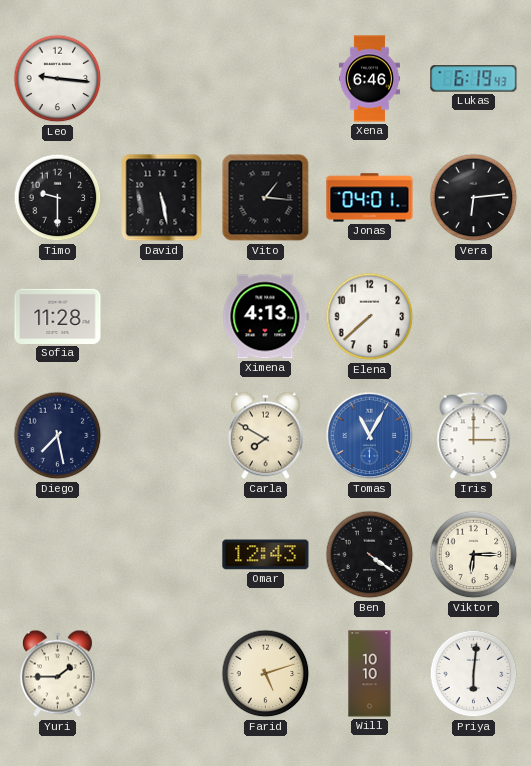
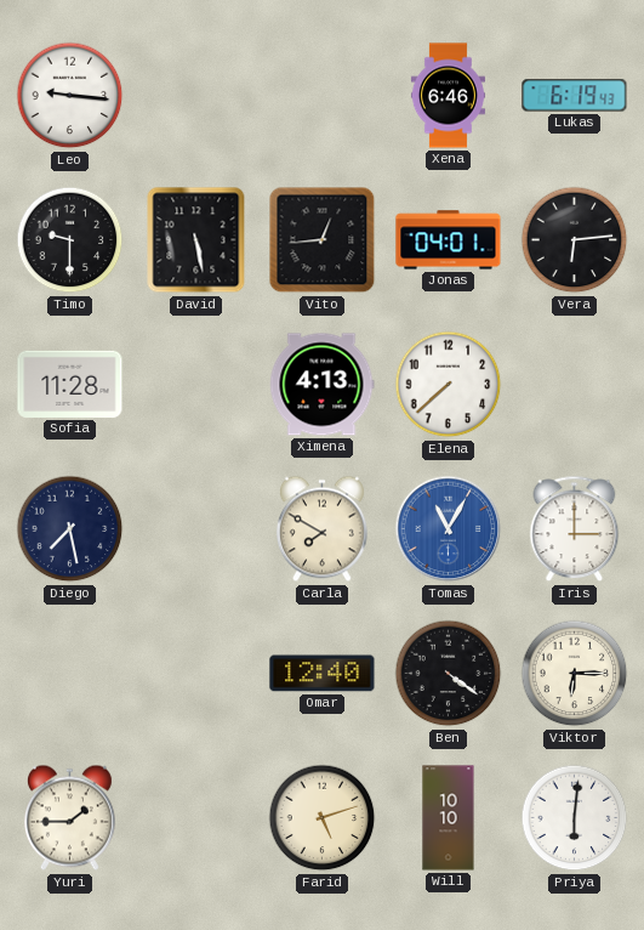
Vito: 1:16 -> 12:44
Omar: 12:43 -> 12:40
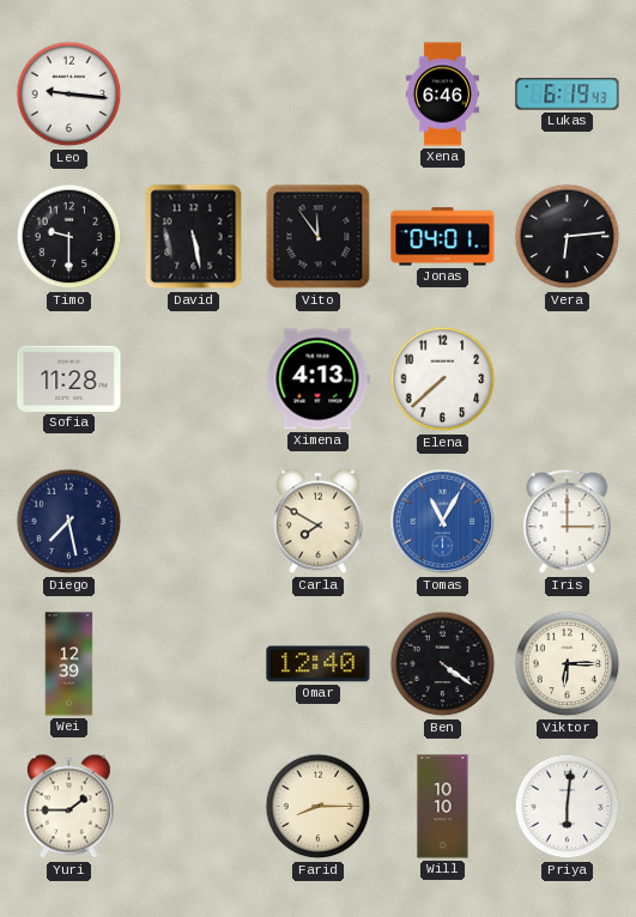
Vito: 12:44 -> 11:54
Wei: none -> 12:39
Farid: 5:12 -> 8:15
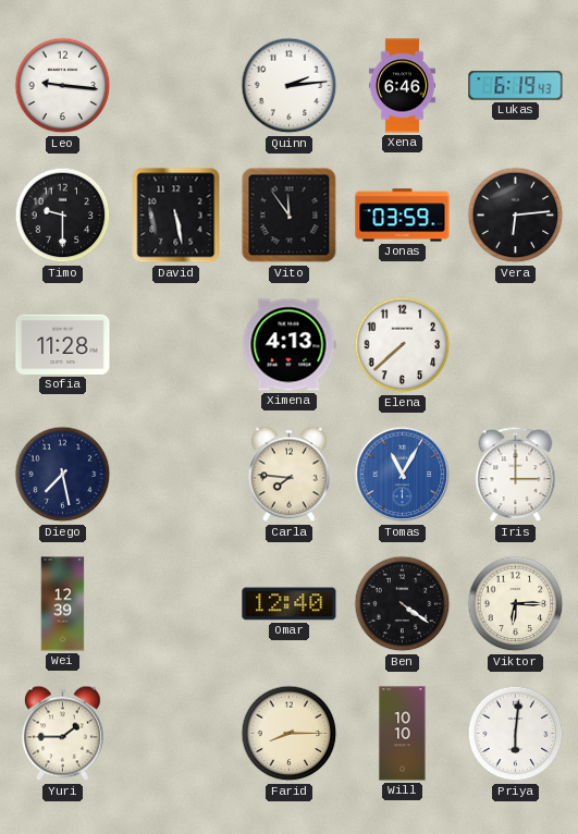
Quinn: none -> 2:14
Jonas: 04:01 -> 03:59
Carla: 7:50 -> 7:46
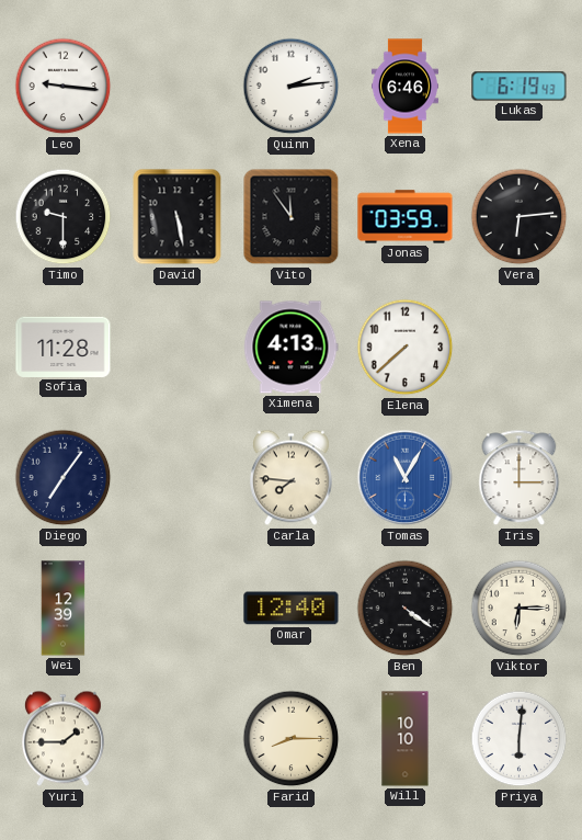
Diego: 7:28 -> 7:06
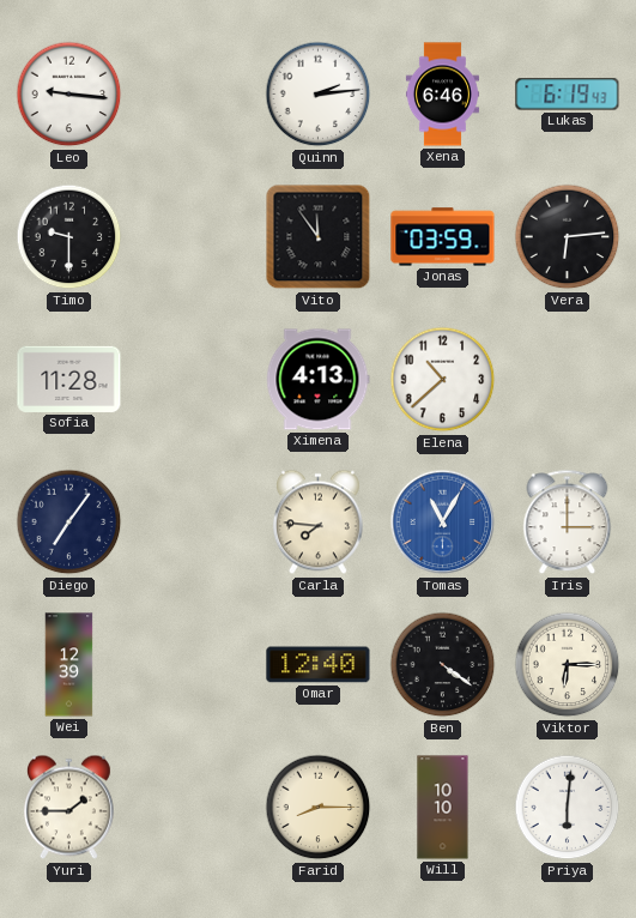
David: 5:28 -> none
Elena: 7:38 -> 10:38
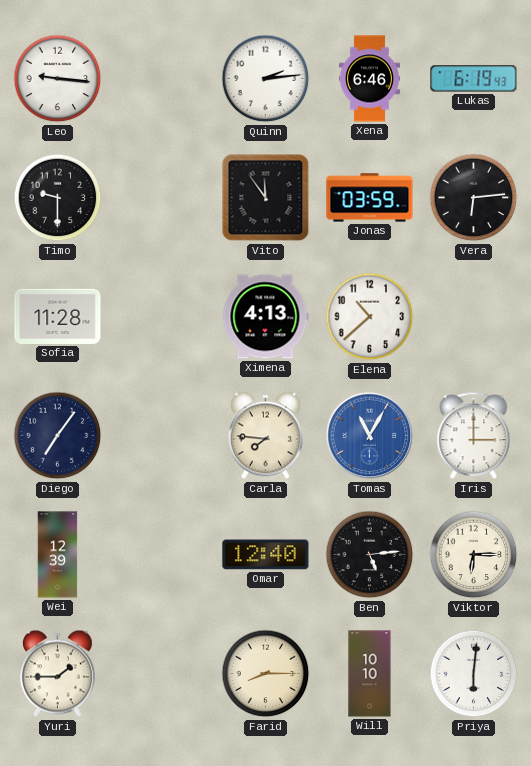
Ben: 4:21 -> 5:14
